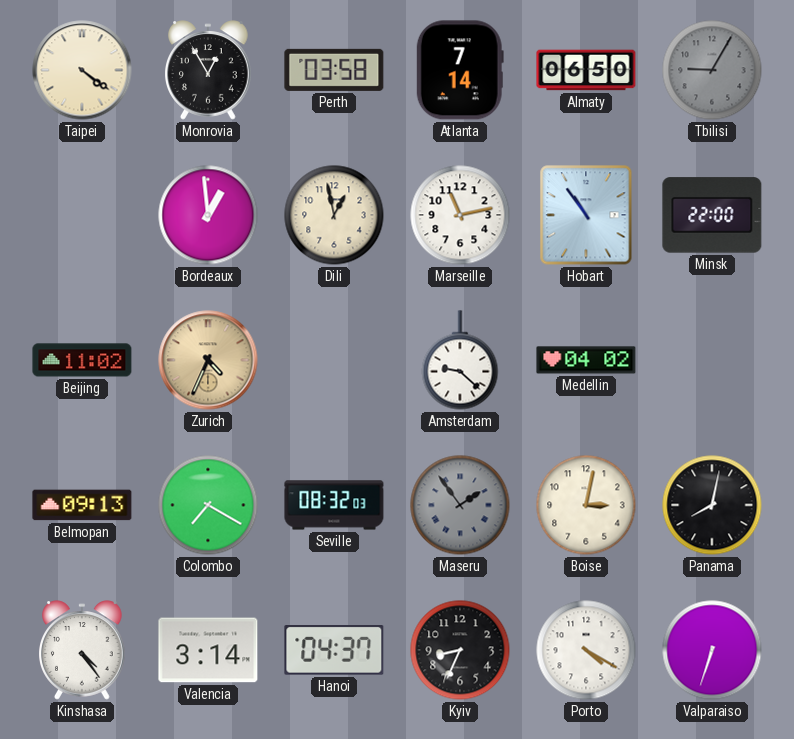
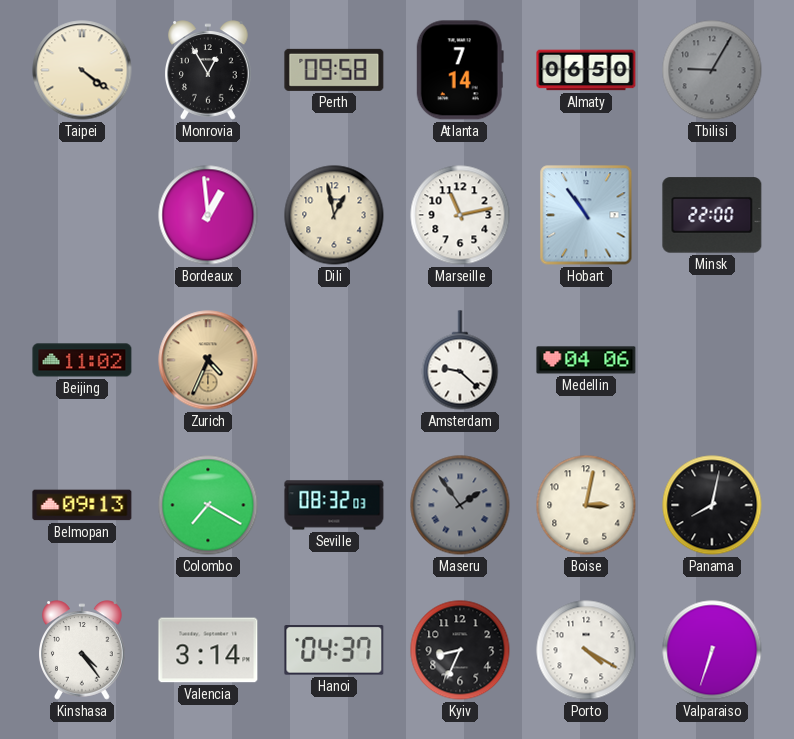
Perth: 03:58 -> 09:58
Medellin: 04:02 -> 04:06
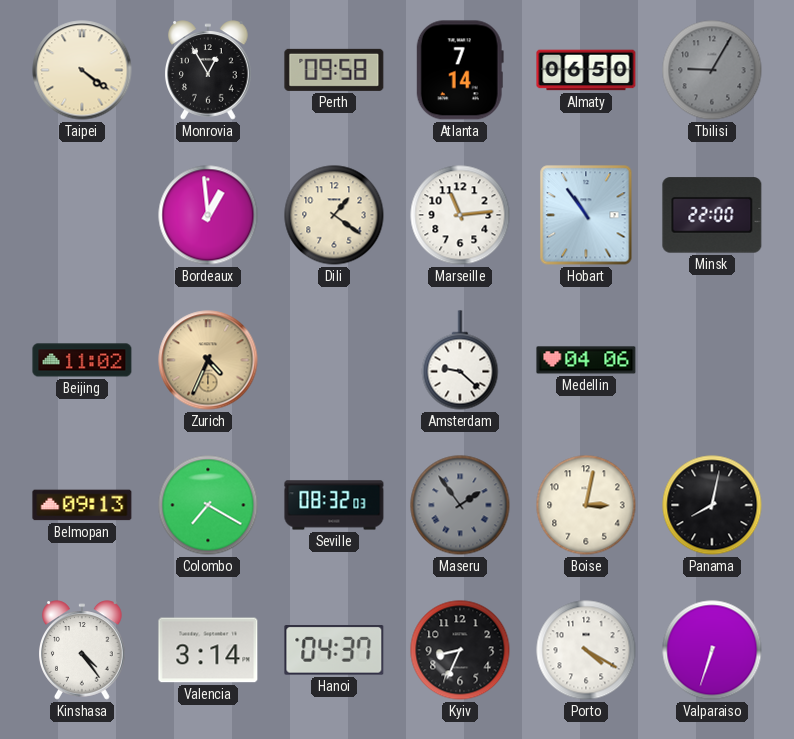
Dili: 12:58 -> 1:21
Marseille: 11:13 -> 11:14
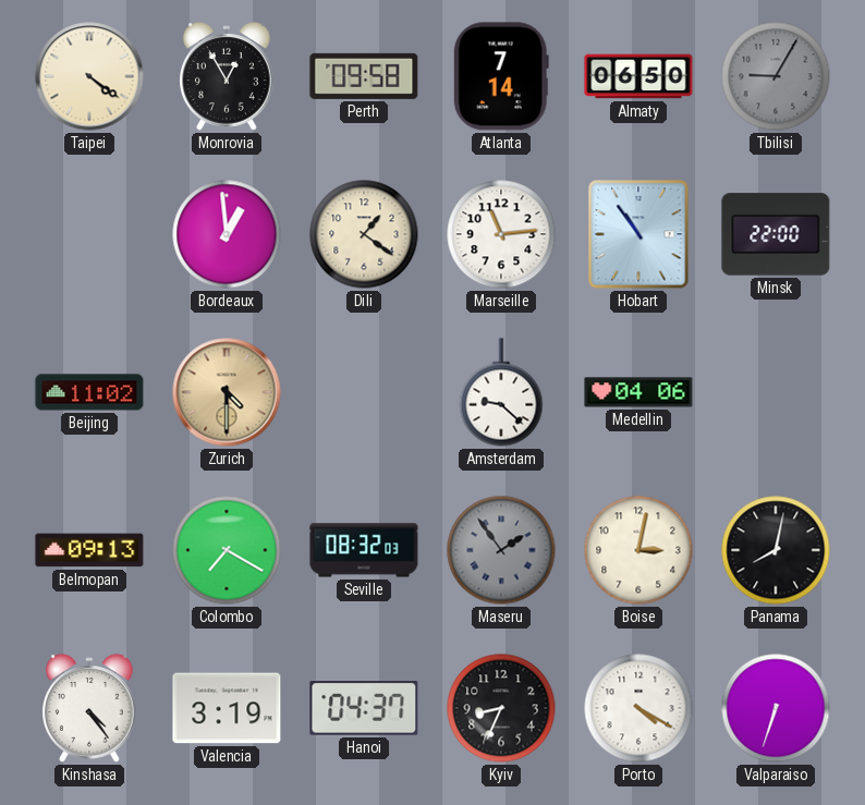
Zurich: 4:34 -> 4:30
Valencia: 3:14 -> 3:19
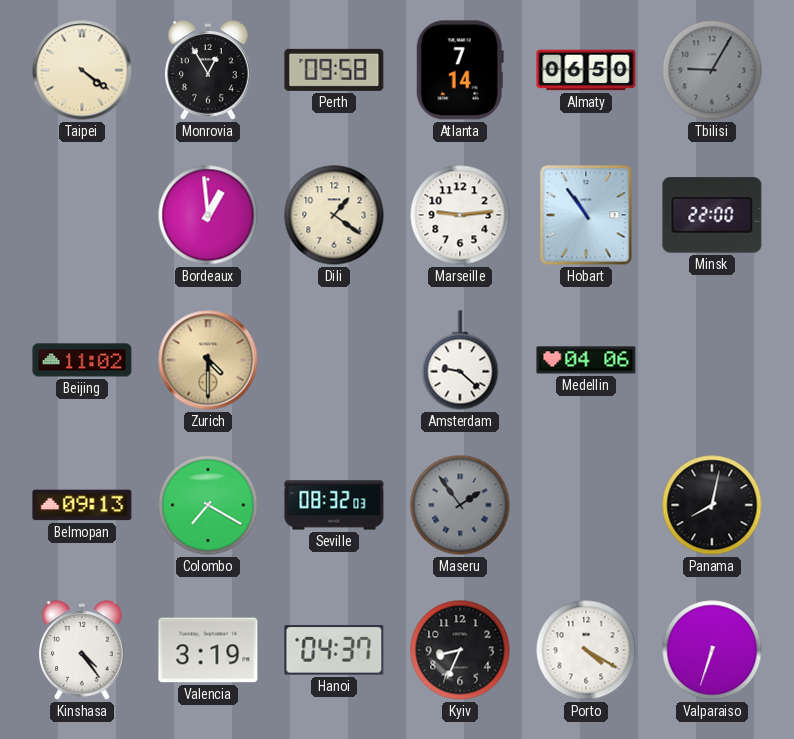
Marseille: 11:14 -> 9:14
Boise: 3:02 -> none
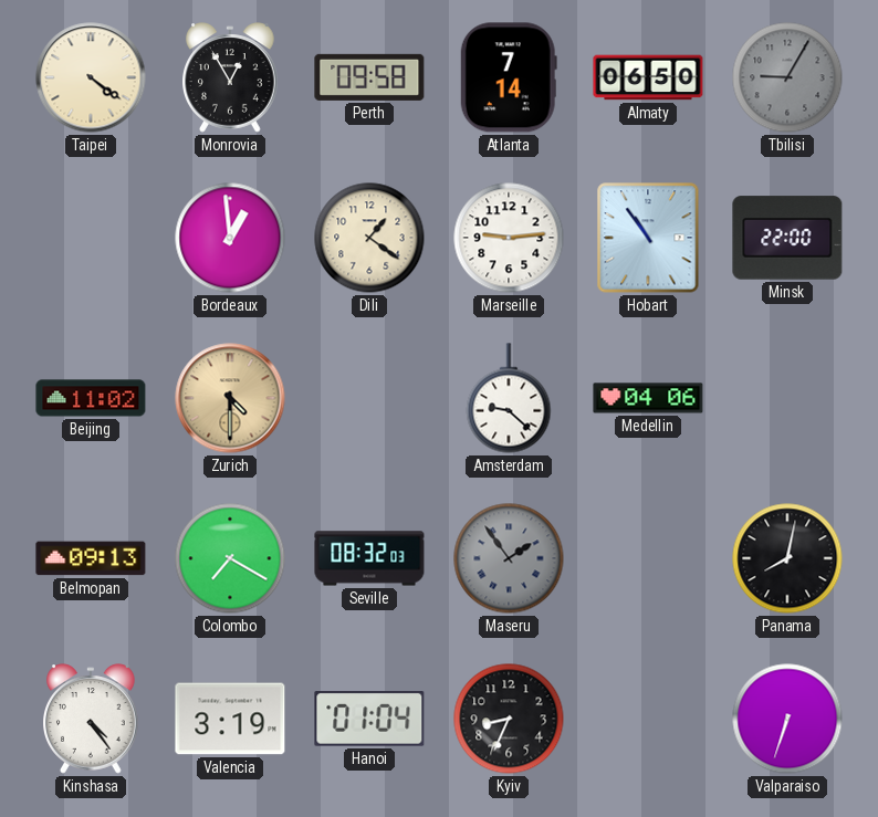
Hanoi: 04:37 -> 01:04
Porto: 4:20 -> none
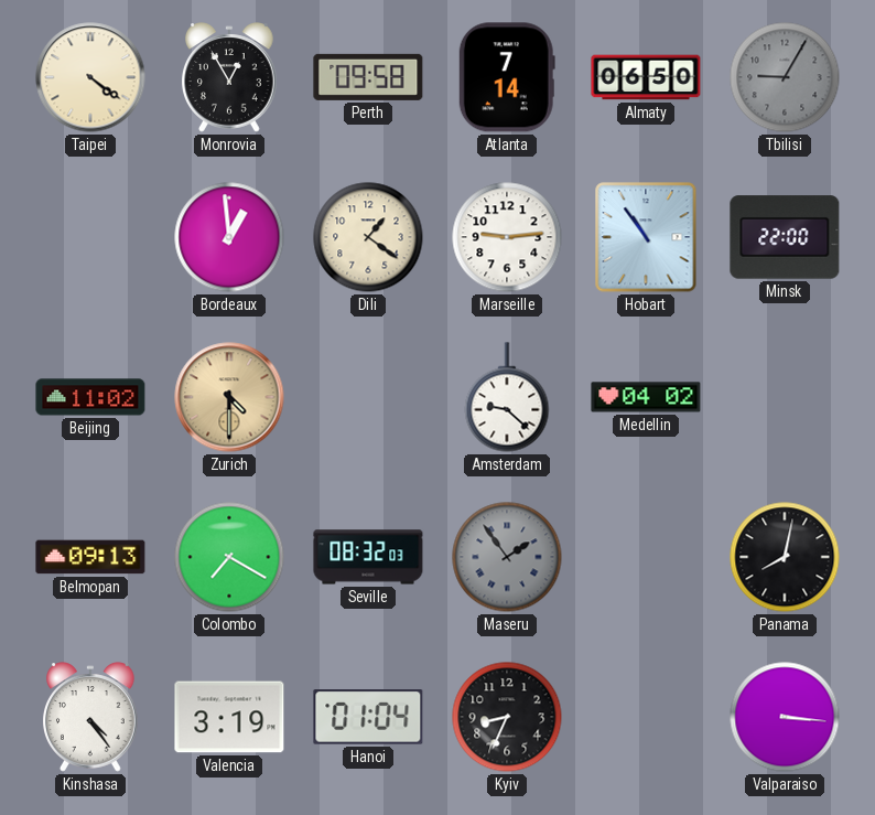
Medellin: 04:06 -> 04:02
Valparaiso: 6:33 -> 3:16
